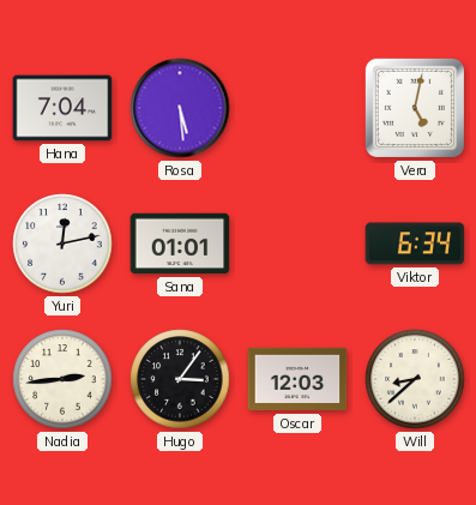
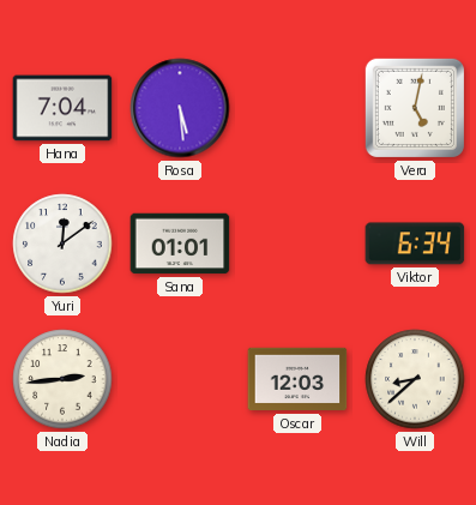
Yuri: 12:13 -> 12:09
Hugo: 3:06 -> none
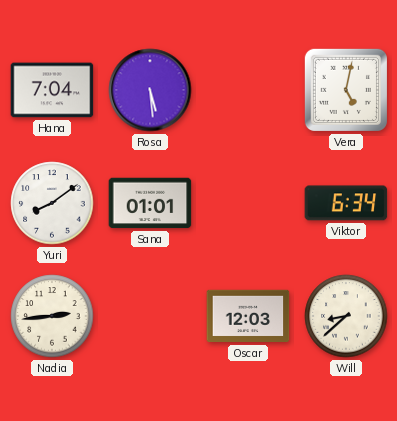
Yuri: 12:09 -> 8:09
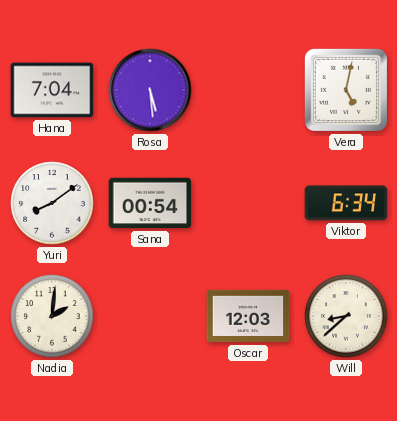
Sana: 01:01 -> 00:54
Nadia: 2:44 -> 2:01
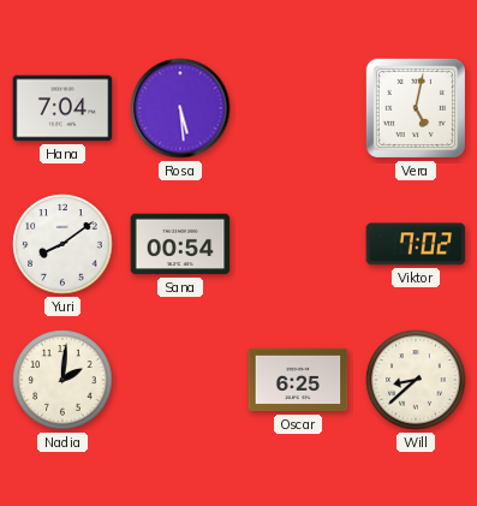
Viktor: 6:34 -> 7:02
Oscar: 12:03 -> 6:25
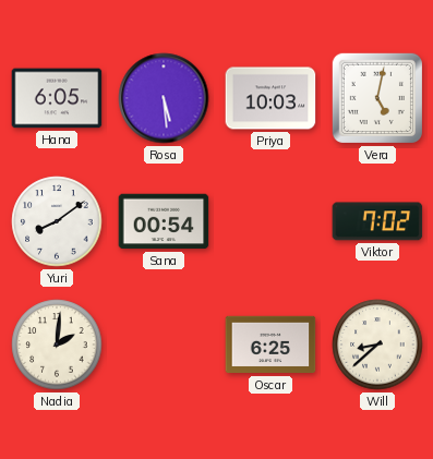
Hana: 7:04 -> 6:05
Priya: none -> 10:03
